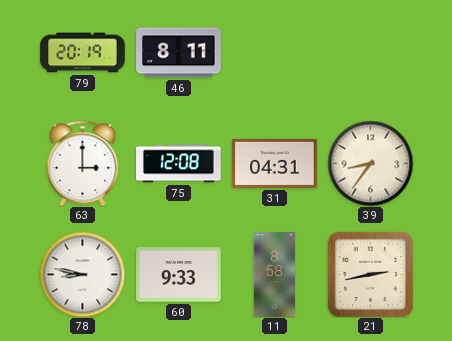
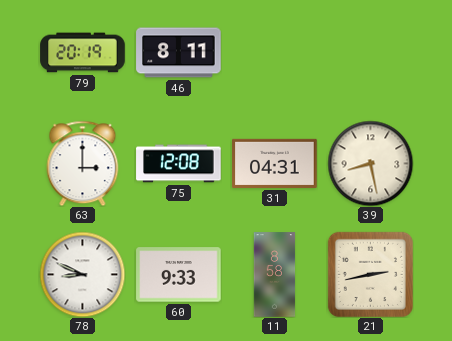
39: 8:36 -> 8:28
78: 8:47 -> 8:49
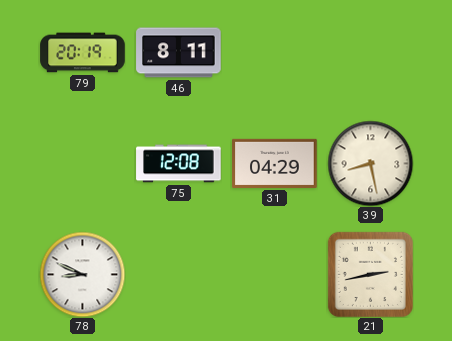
63: 3:00 -> none
31: 04:31 -> 04:29
60: 9:33 -> none
11: 8:58 -> none
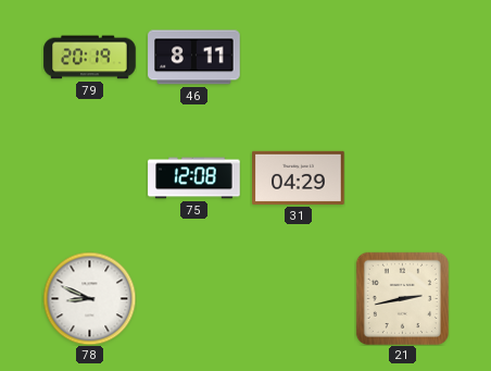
39: 8:28 -> none
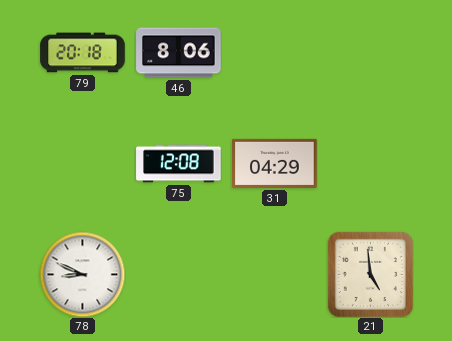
79: 20:19 -> 20:18
46: 8:11 -> 8:06
21: 2:43 -> 4:59
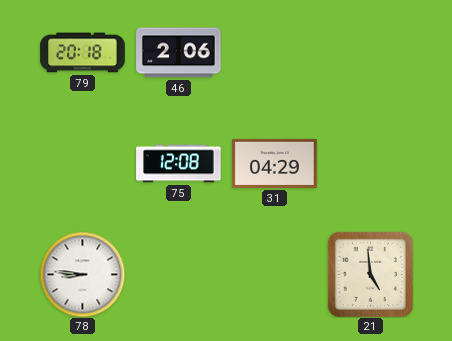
46: 8:06 -> 2:06
78: 8:49 -> 8:46
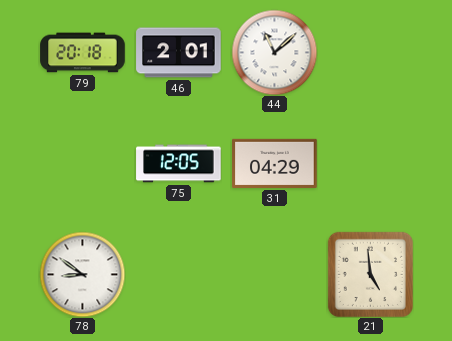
46: 2:06 -> 2:01
44: none -> 11:08
75: 12:08 -> 12:05
78: 8:46 -> 8:51
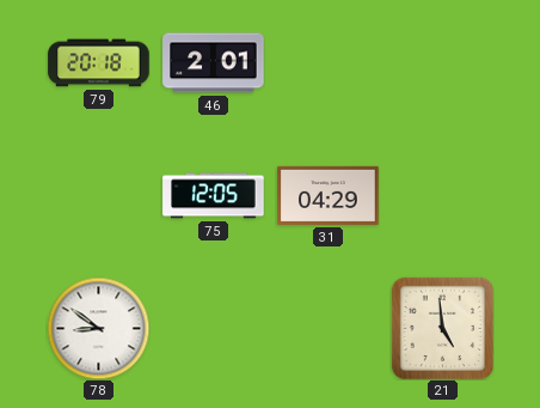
44: 11:08 -> none
